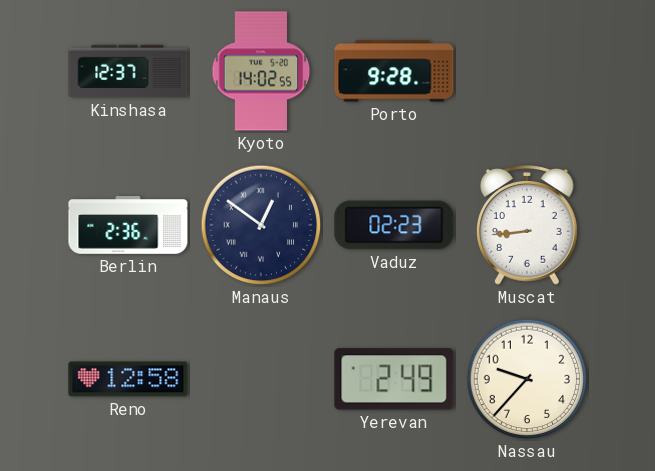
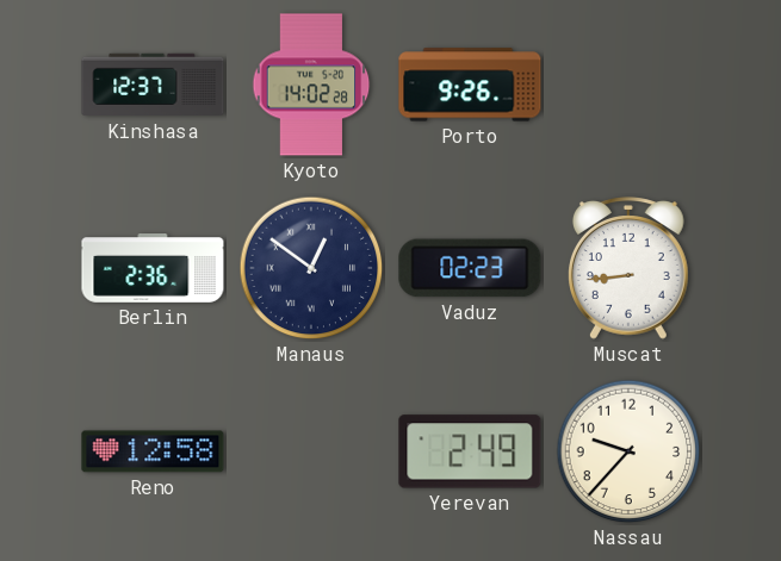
Kyoto: 14:02:55 -> 14:02:28
Porto: 9:28 -> 9:26
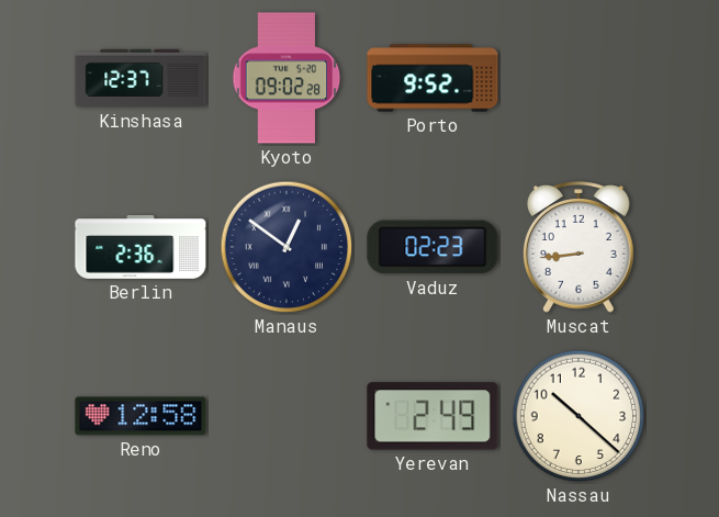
Kyoto: 14:02 -> 09:02
Porto: 9:26 -> 9:52
Nassau: 9:37 -> 10:22
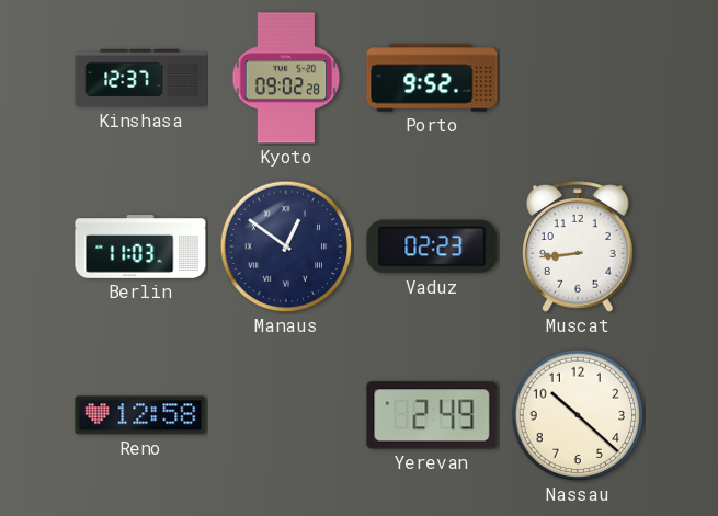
Berlin: 2:36 -> 11:03
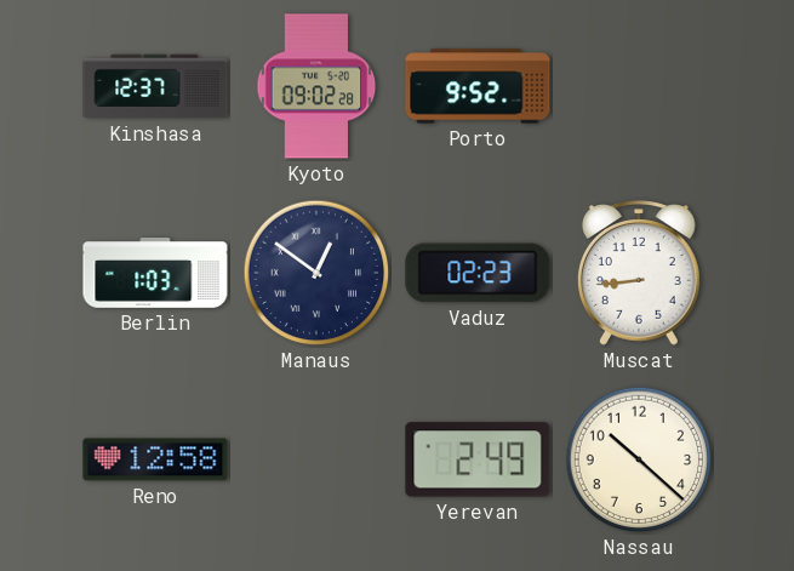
Berlin: 11:03 -> 1:03
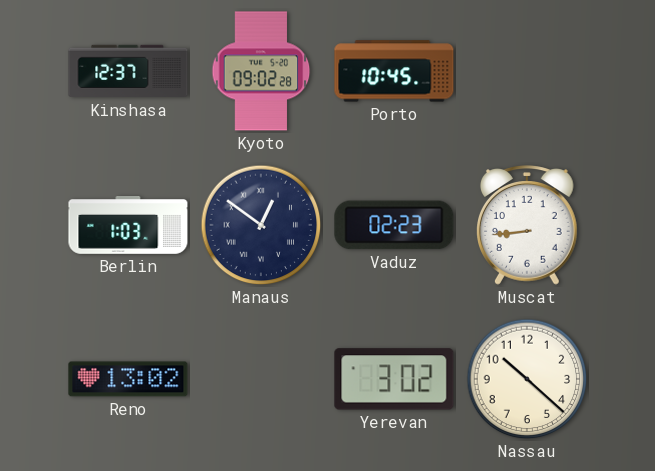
Porto: 9:52 -> 10:45
Reno: 12:58 -> 13:02
Yerevan: 2:49 -> 3:02
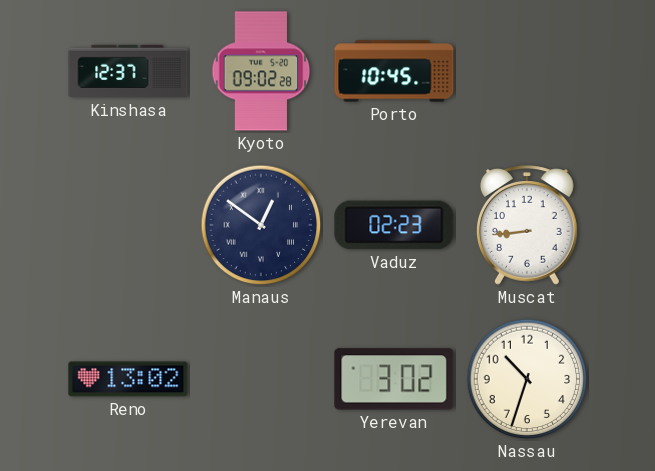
Berlin: 1:03 -> none
Nassau: 10:22 -> 10:33
